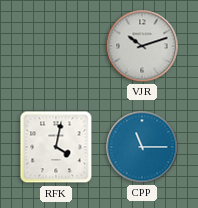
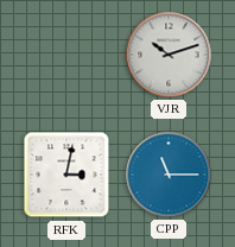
RFK: 4:02 -> 3:02
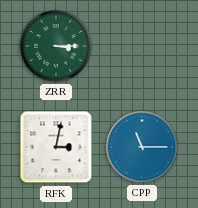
ZRR: none -> 3:15
VJR: 10:12 -> none
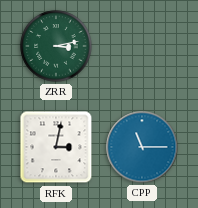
ZRR: 3:15 -> 3:13
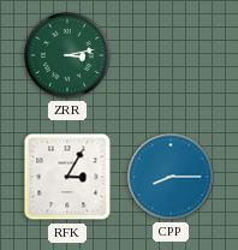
RFK: 3:02 -> 3:05
CPP: 11:15 -> 8:15
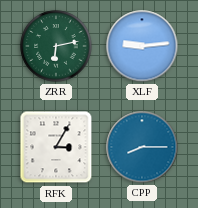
ZRR: 3:13 -> 6:13
XLF: none -> 9:14
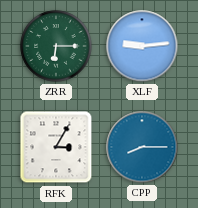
ZRR: 6:13 -> 6:15
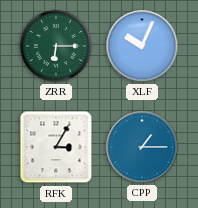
XLF: 9:14 -> 10:04
CPP: 8:15 -> 1:15
